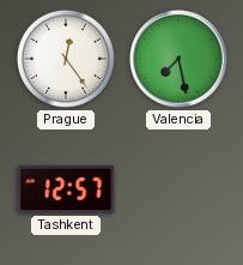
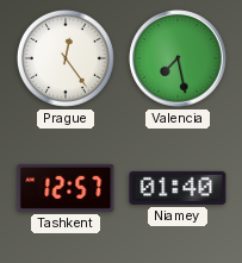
Niamey: none -> 01:40
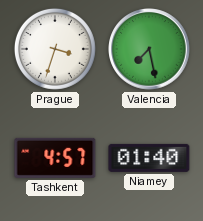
Prague: 12:24 -> 3:33
Tashkent: 12:57 -> 4:57
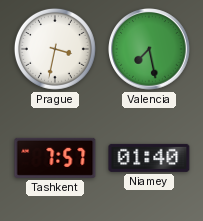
Prague: 3:33 -> 3:32
Tashkent: 4:57 -> 7:57
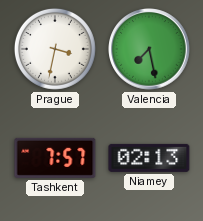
Niamey: 01:40 -> 02:13
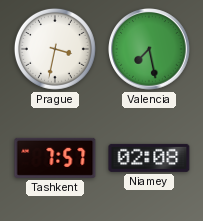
Niamey: 02:13 -> 02:08
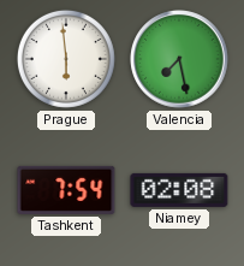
Prague: 3:32 -> 5:59
Tashkent: 7:57 -> 7:54
